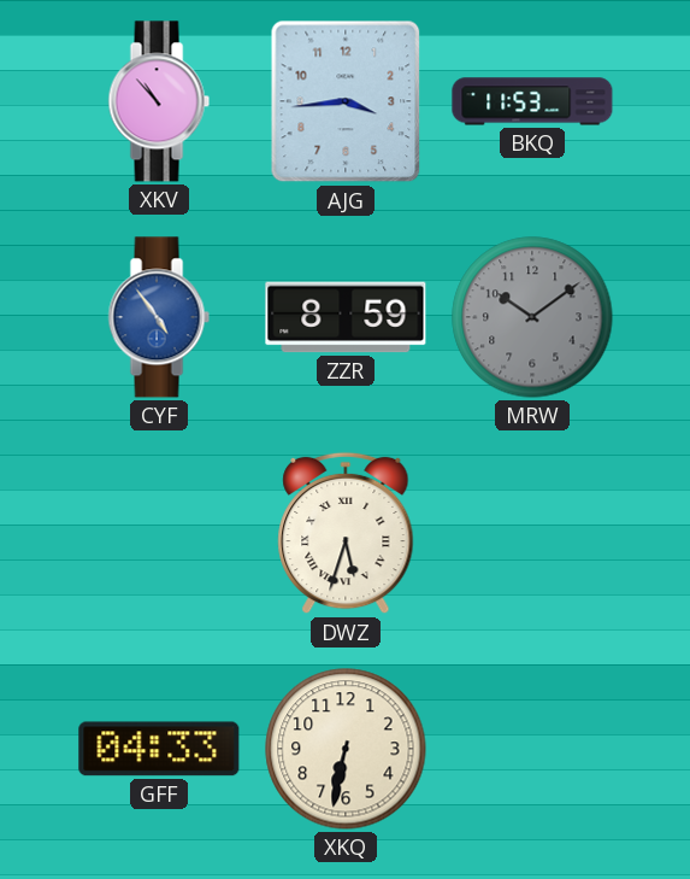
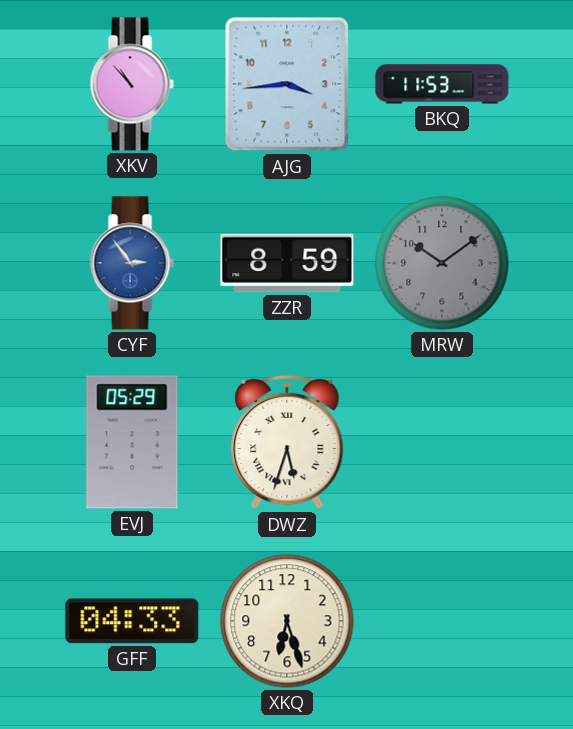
CYF: 4:54 -> 2:54
EVJ: none -> 05:29
XKQ: 6:32 -> 6:27
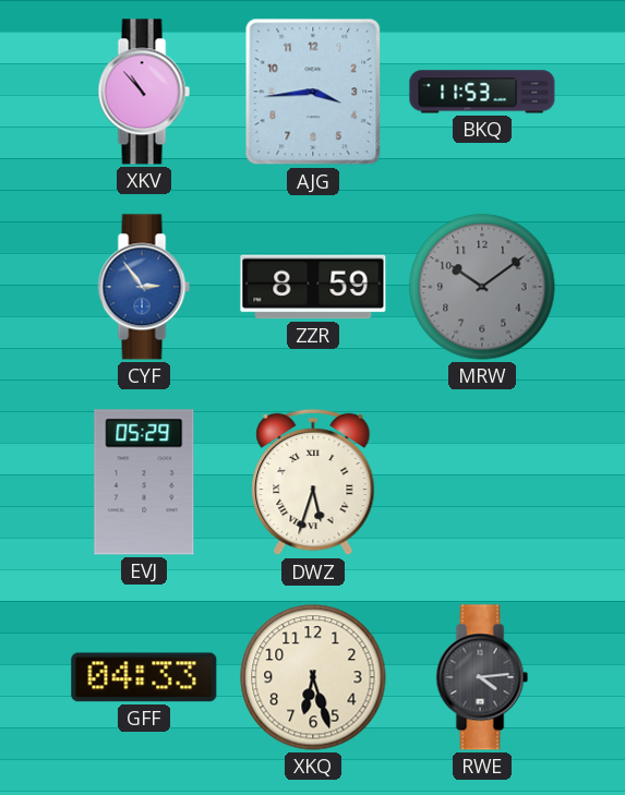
RWE: none -> 4:14
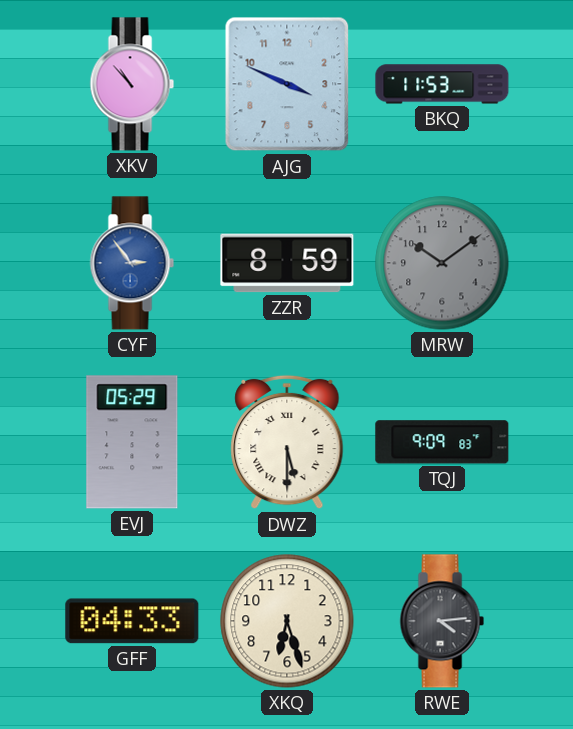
AJG: 3:44 -> 3:49
DWZ: 5:33 -> 5:30
TQJ: none -> 9:09
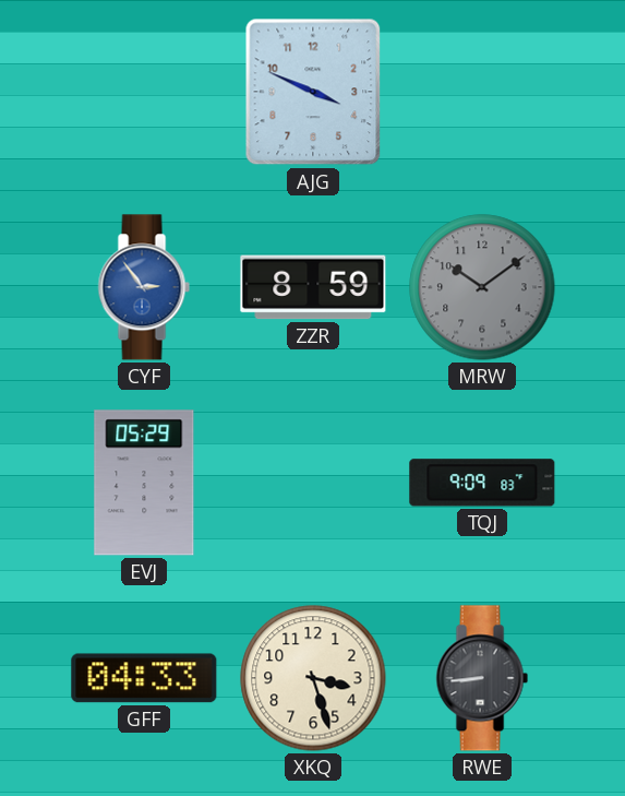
XKV: 10:53 -> none
BKQ: 11:53 -> none
DWZ: 5:30 -> none
XKQ: 6:27 -> 3:27
RWE: 4:14 -> 8:44
